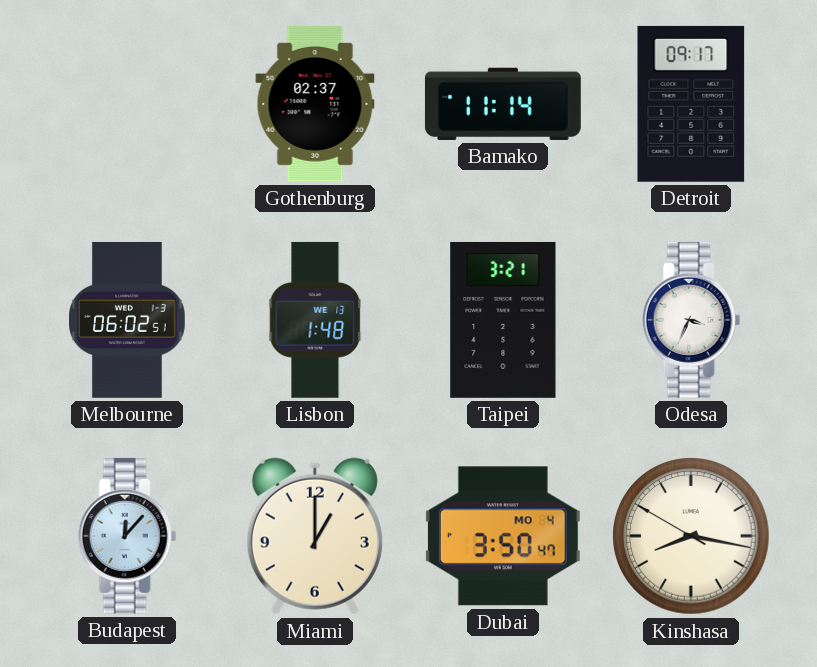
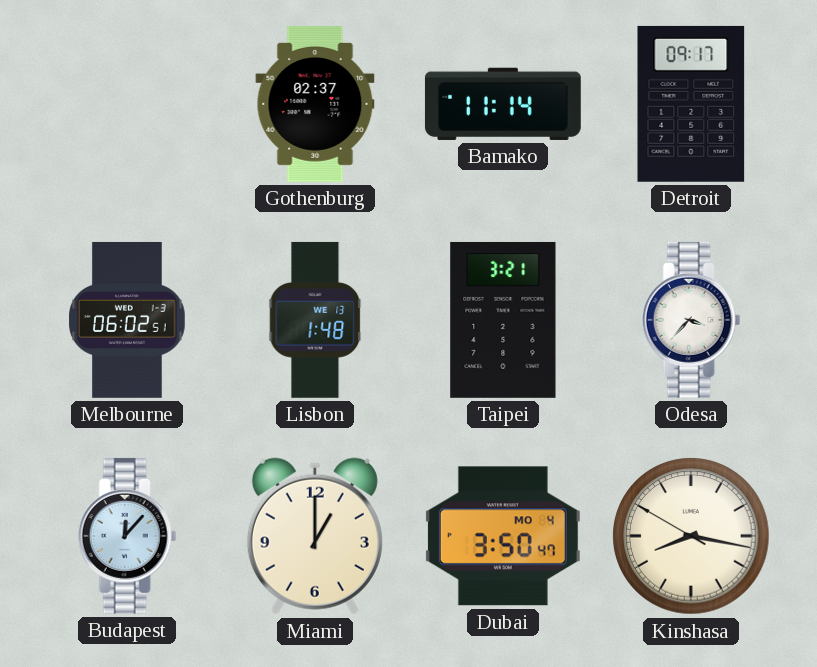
Odesa: 3:34 -> 3:37
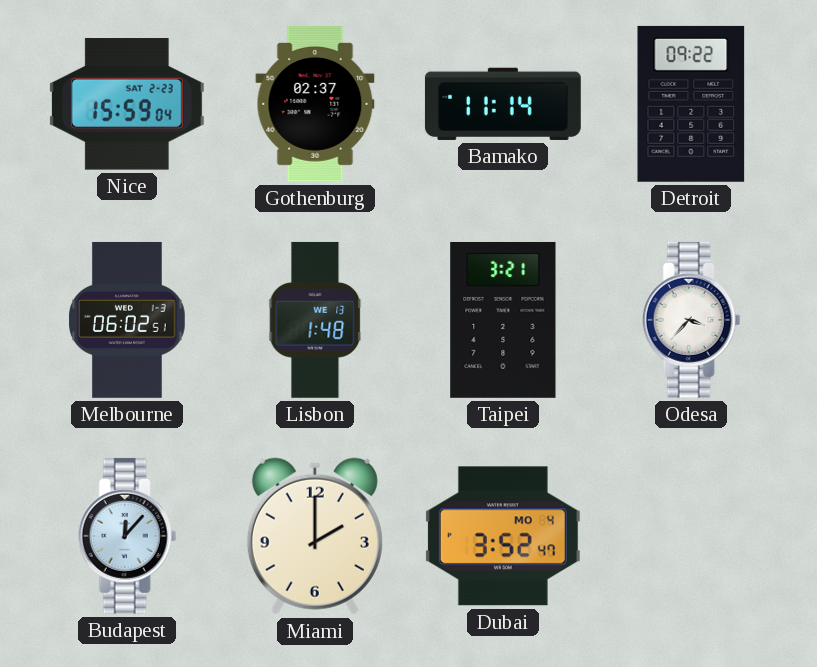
Nice: none -> 15:59
Detroit: 09:17 -> 09:22
Miami: 1:00 -> 2:00
Dubai: 3:50 -> 3:52
Kinshasa: 8:16 -> none
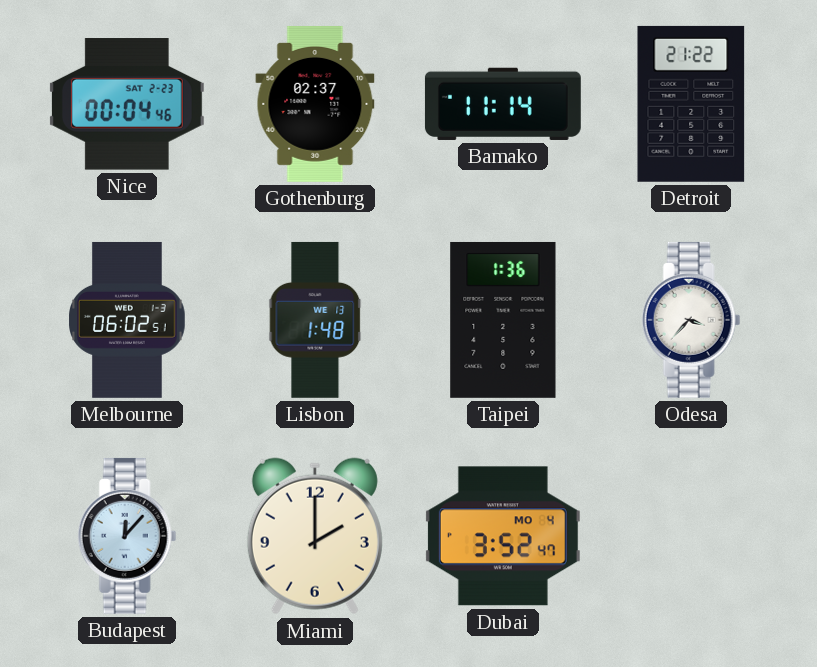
Nice: 15:59 -> 00:04
Detroit: 09:22 -> 21:22
Taipei: 3:21 -> 1:36
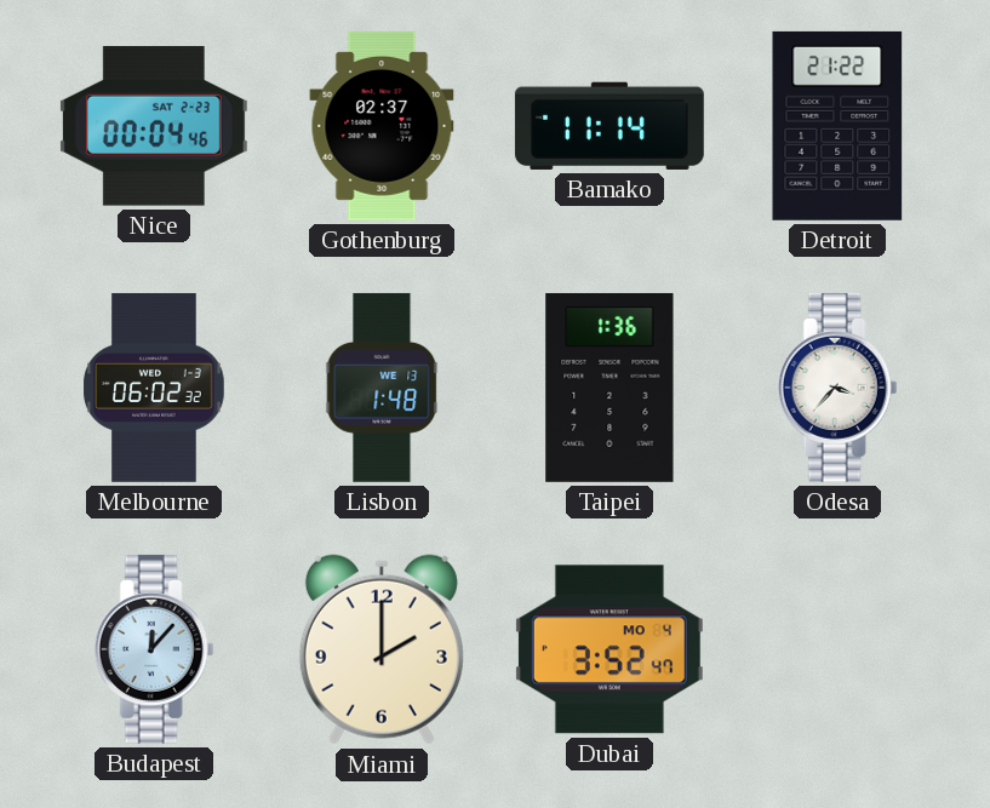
Melbourne: 06:02:51 -> 06:02:32
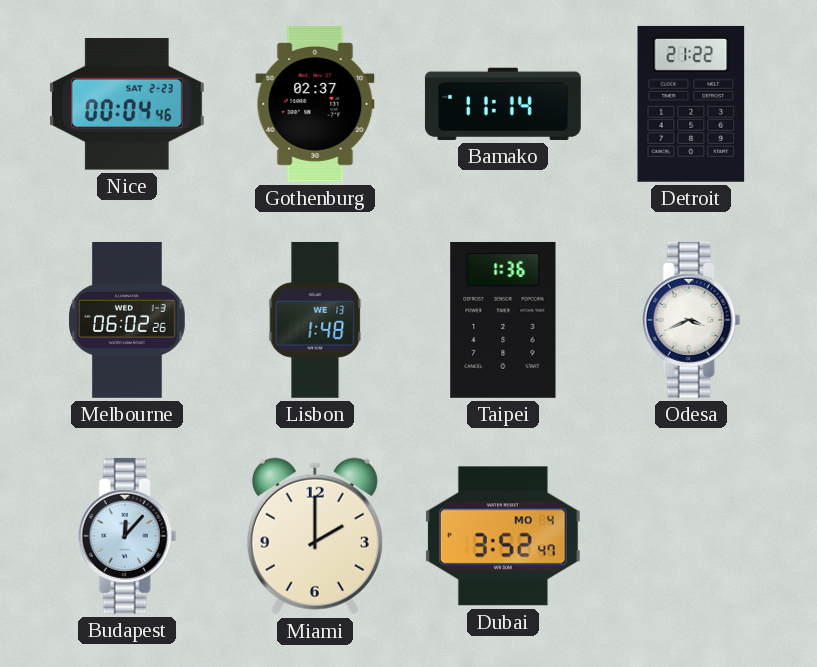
Melbourne: 06:02:32 -> 06:02:26
Odesa: 3:37 -> 3:41
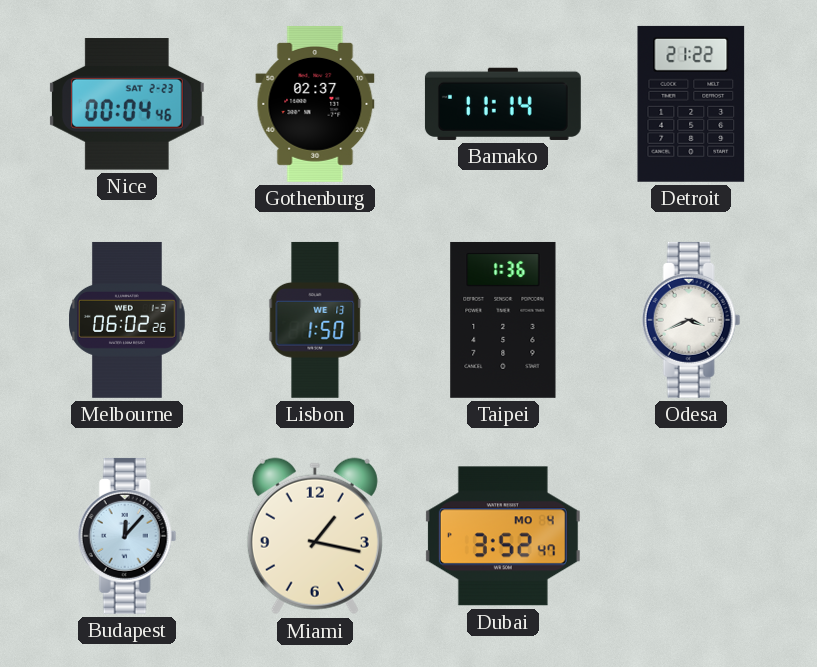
Lisbon: 1:48 -> 1:50
Miami: 2:00 -> 1:17
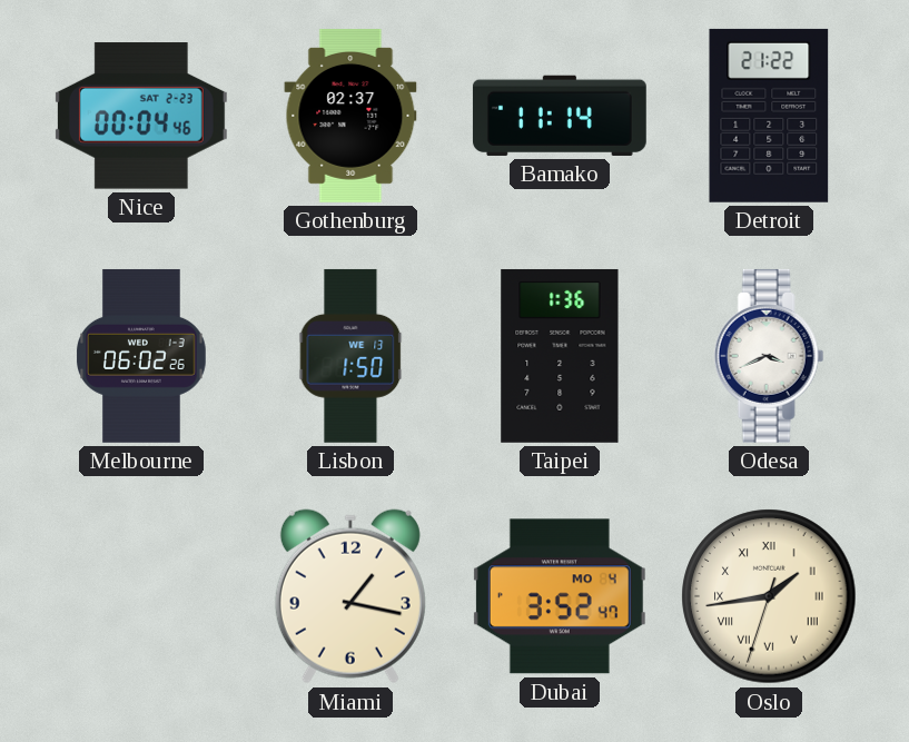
Budapest: 12:07 -> none
Oslo: none -> 1:43
